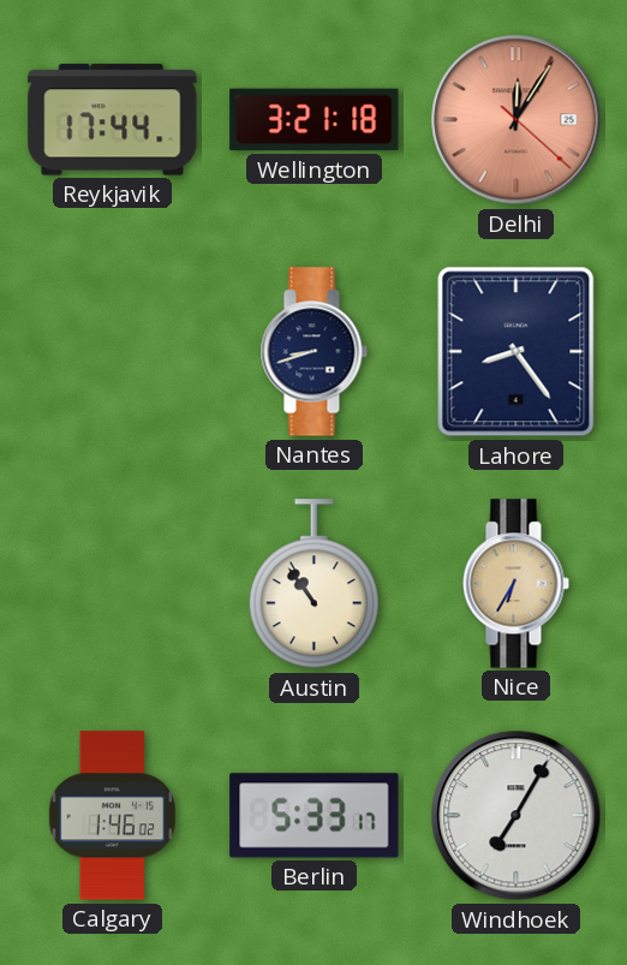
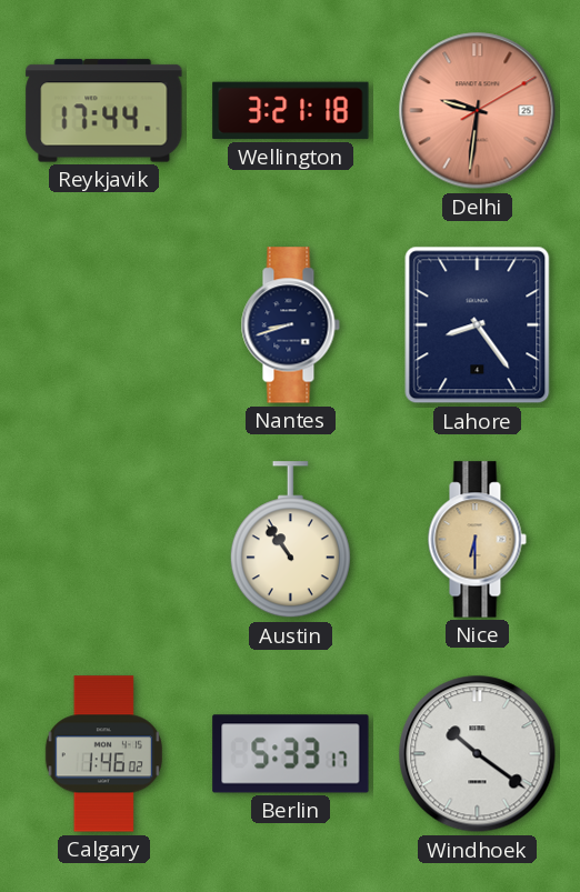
Delhi: 12:05 -> 9:31
Nice: 6:35 -> 6:30
Windhoek: 7:05 -> 10:21
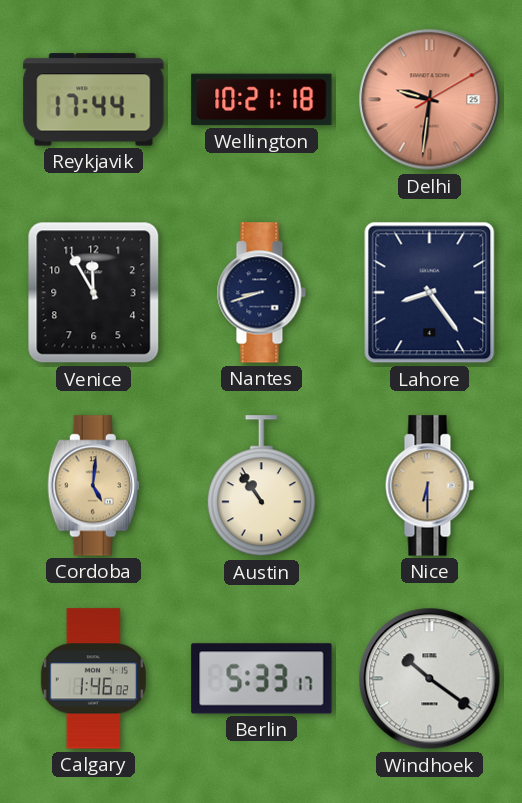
Wellington: 3:21 -> 10:21
Venice: none -> 11:55
Cordoba: none -> 5:01
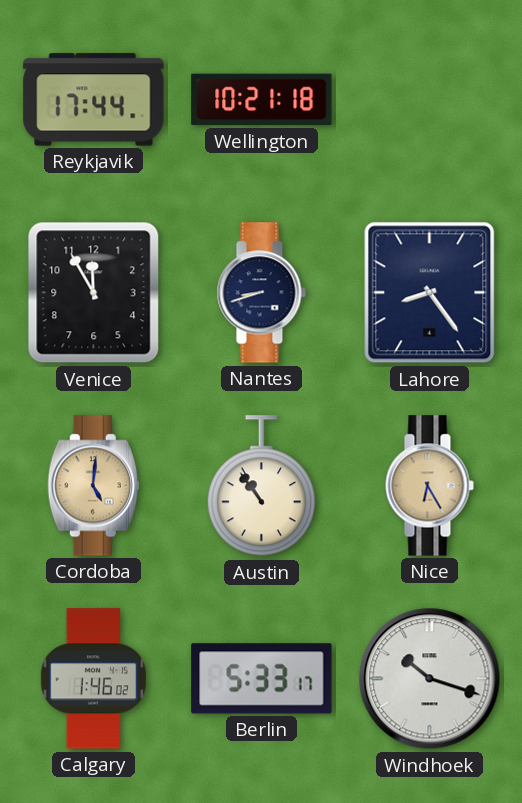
Delhi: 9:31 -> none
Nice: 6:30 -> 6:25
Windhoek: 10:21 -> 10:18
